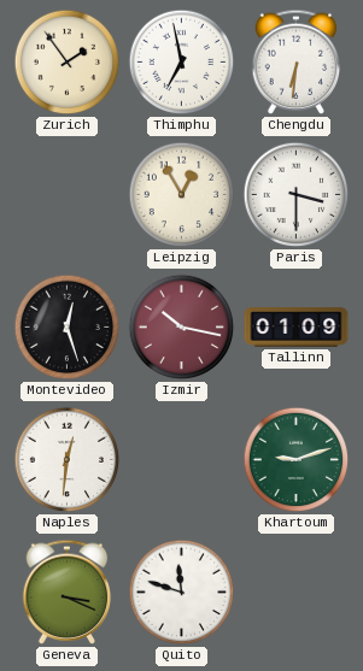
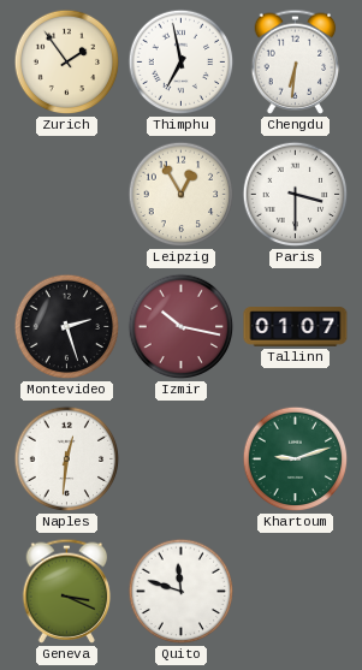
Montevideo: 12:27 -> 2:27
Tallinn: 01:09 -> 01:07
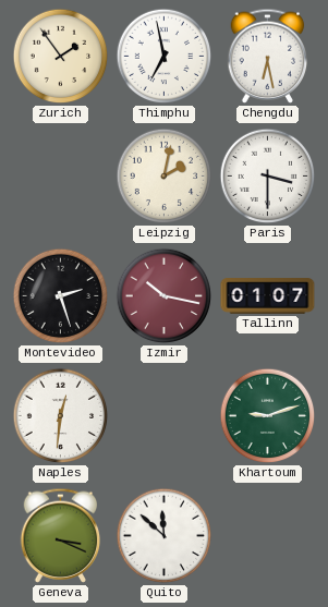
Chengdu: 6:31 -> 6:28
Leipzig: 12:55 -> 2:02
Quito: 11:48 -> 11:52
